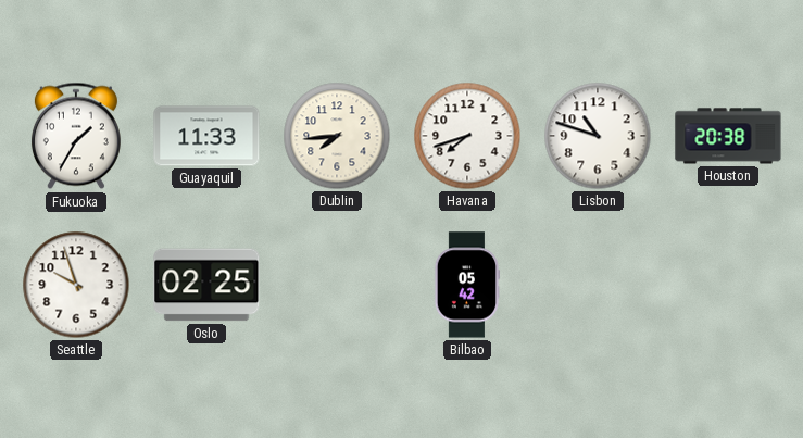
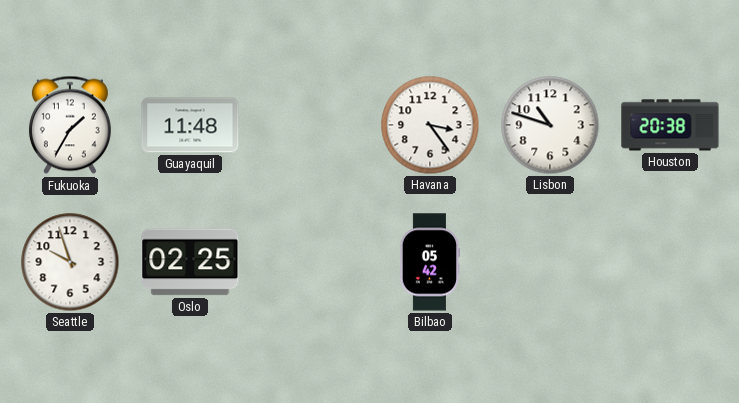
Guayaquil: 11:33 -> 11:48
Dublin: 7:44 -> none
Havana: 7:42 -> 3:24
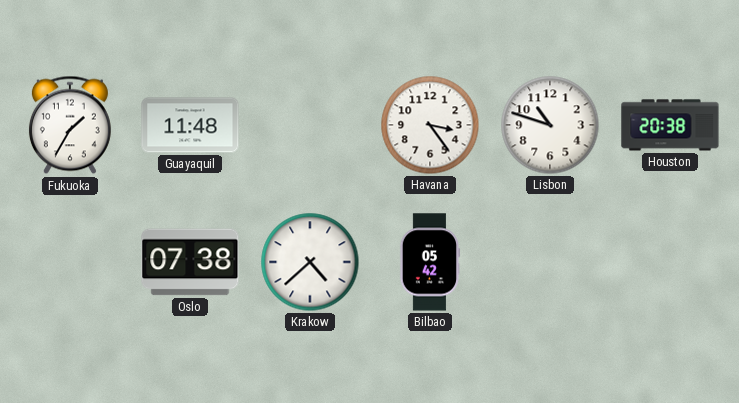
Seattle: 9:57 -> none
Oslo: 02:25 -> 07:38
Krakow: none -> 4:38
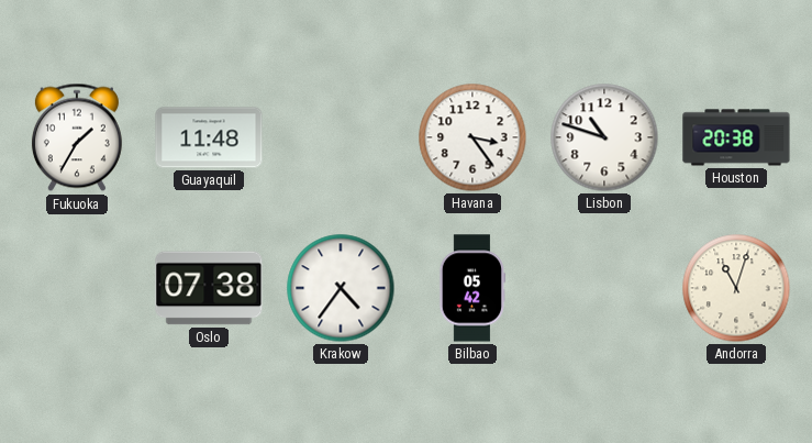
Krakow: 4:38 -> 4:36
Andorra: none -> 11:03
